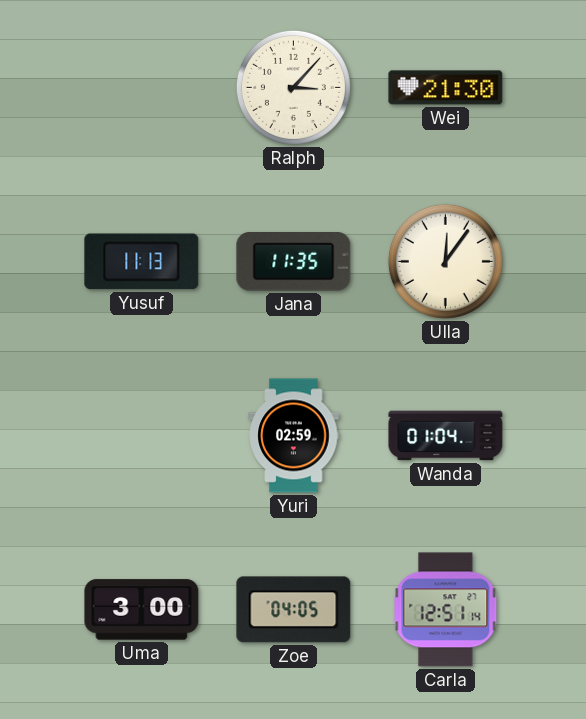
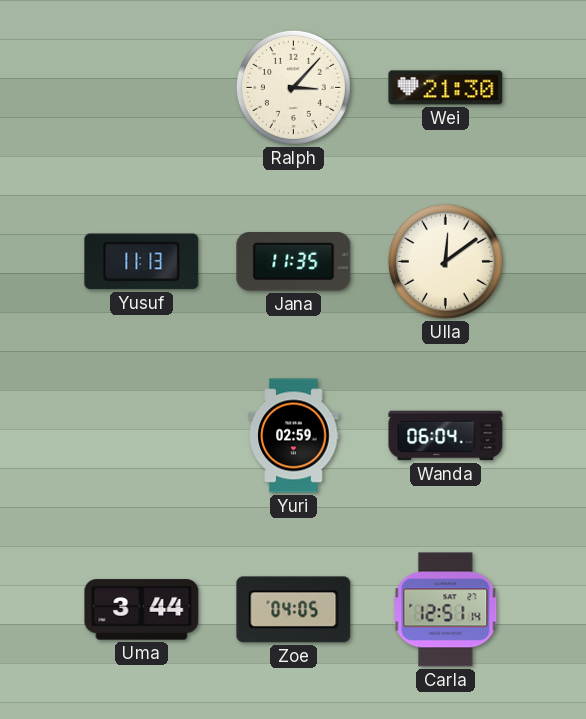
Ulla: 12:06 -> 12:09
Wanda: 01:04 -> 06:04
Uma: 3:00 -> 3:44
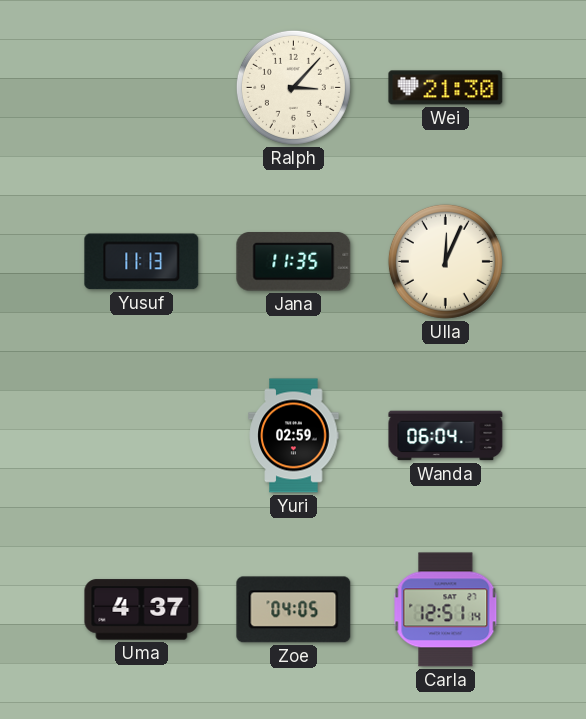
Ulla: 12:09 -> 12:04
Uma: 3:44 -> 4:37
